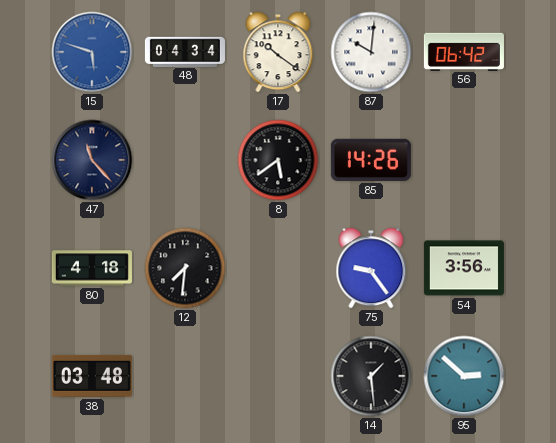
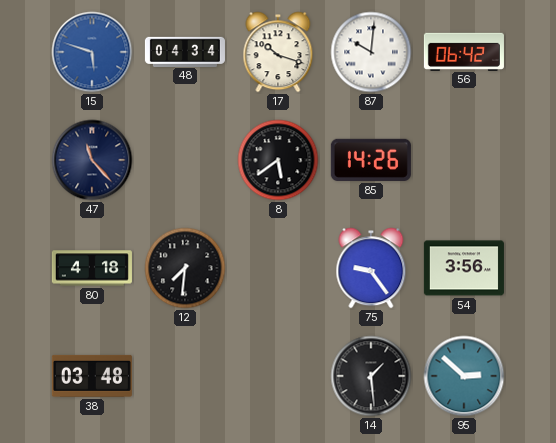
17: 10:21 -> 10:18
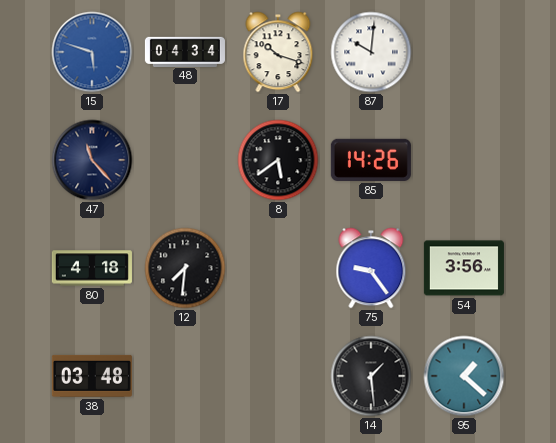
56: 06:42 -> none
95: 2:52 -> 1:22
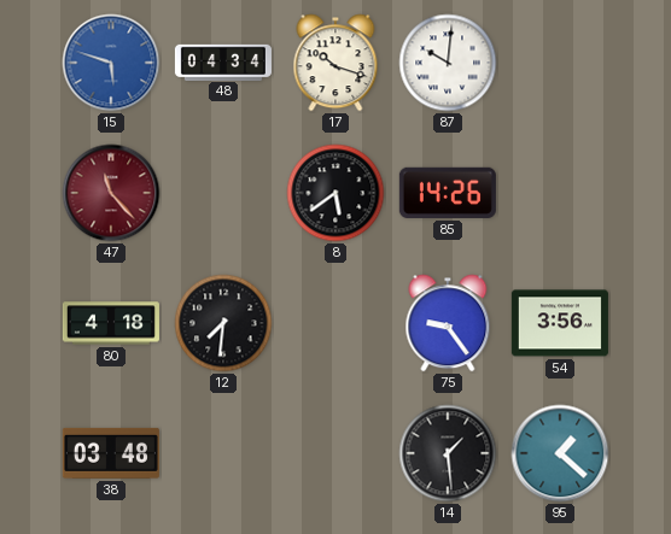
47 dial: navy -> burgundy
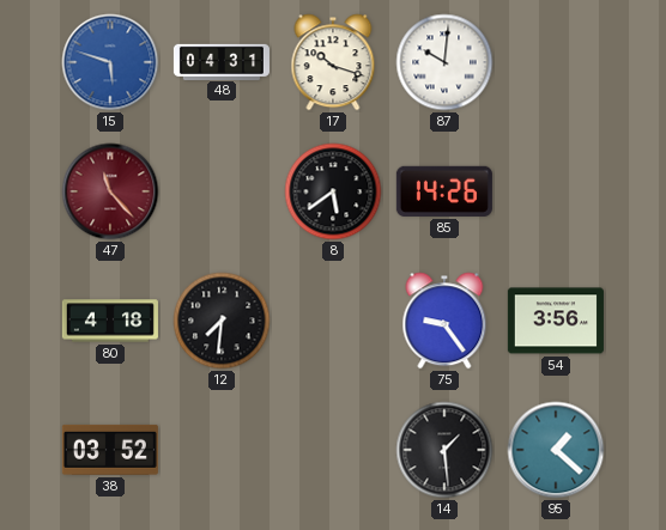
48: 04:34 -> 04:31
38: 03:48 -> 03:52
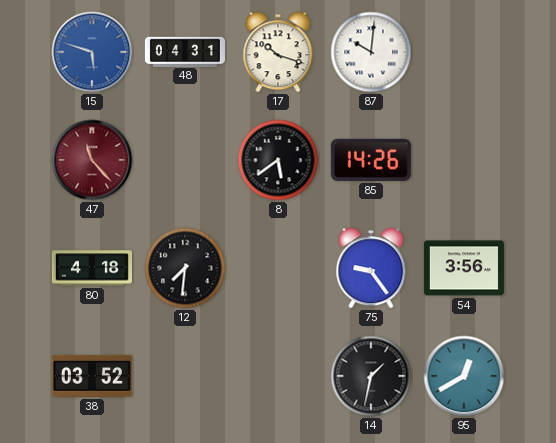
14: 1:29 -> 1:32
95: 1:22 -> 12:40
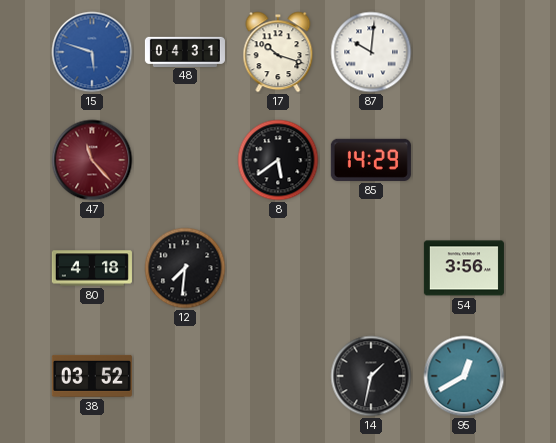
85: 14:26 -> 14:29
75: 9:24 -> none
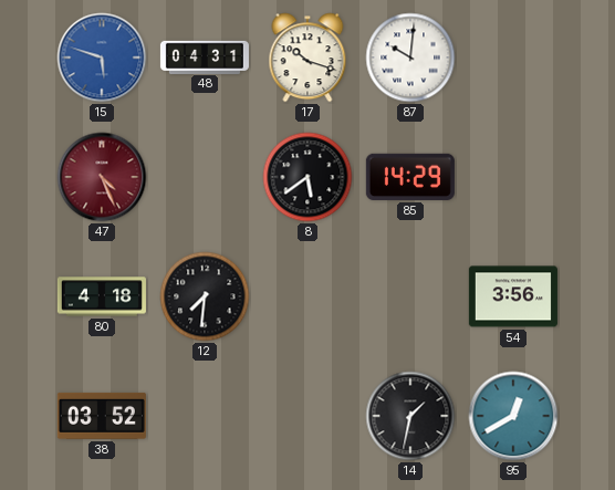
47: 11:23 -> 4:26
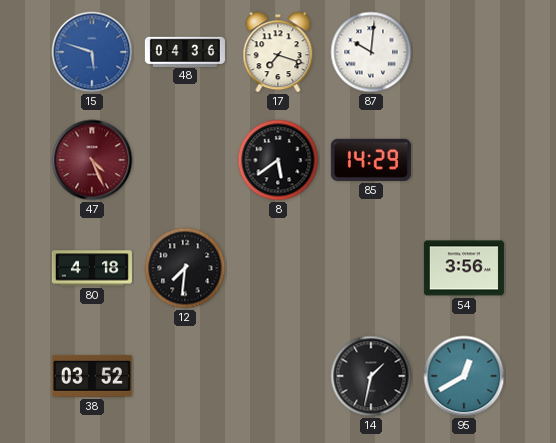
48: 04:31 -> 04:36
17: 10:18 -> 7:18
